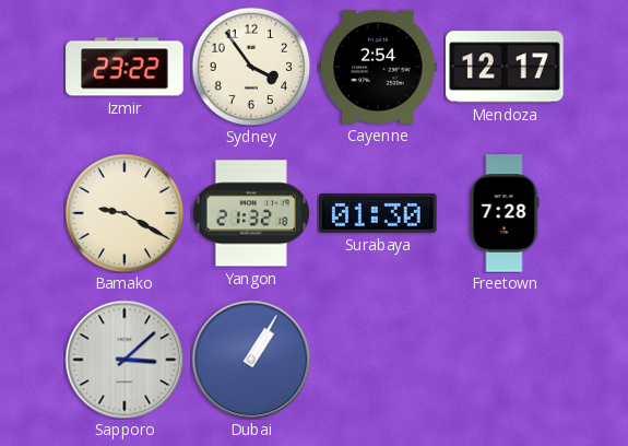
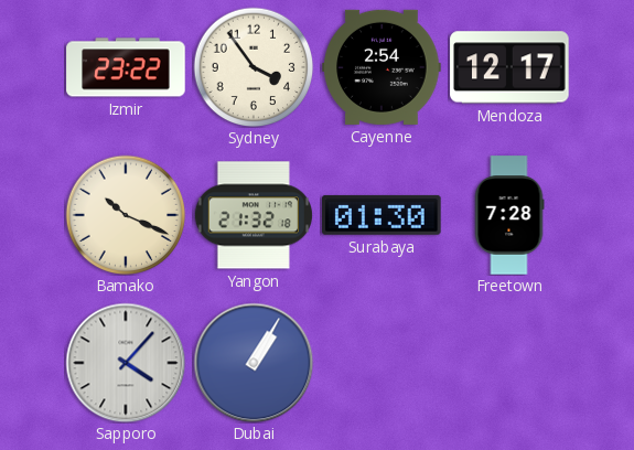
Bamako: 9:20 -> 10:19
Sapporo: 3:08 -> 4:07
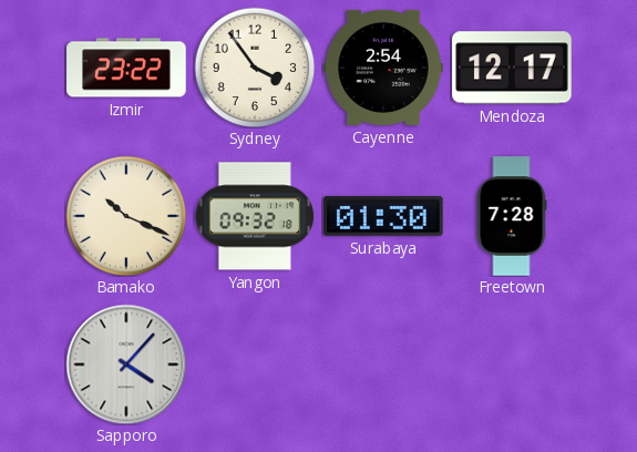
Yangon: 21:32 -> 09:32
Dubai: 1:05 -> none
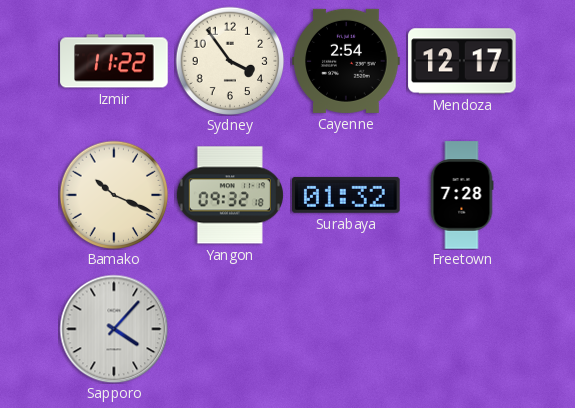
Izmir: 23:22 -> 11:22
Surabaya: 01:30 -> 01:32
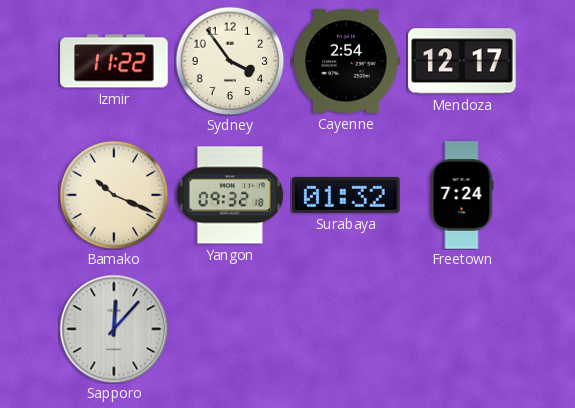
Freetown: 7:28 -> 7:24
Sapporo: 4:07 -> 12:07
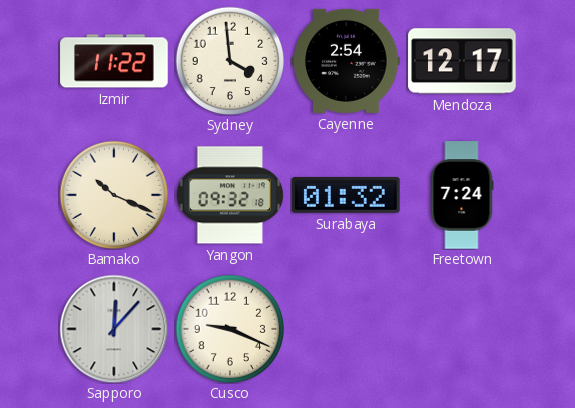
Sydney: 3:54 -> 3:59
Cusco: none -> 9:19
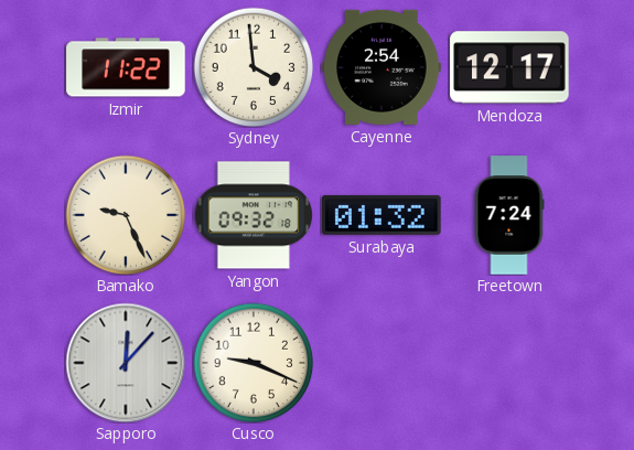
Bamako: 10:19 -> 9:26
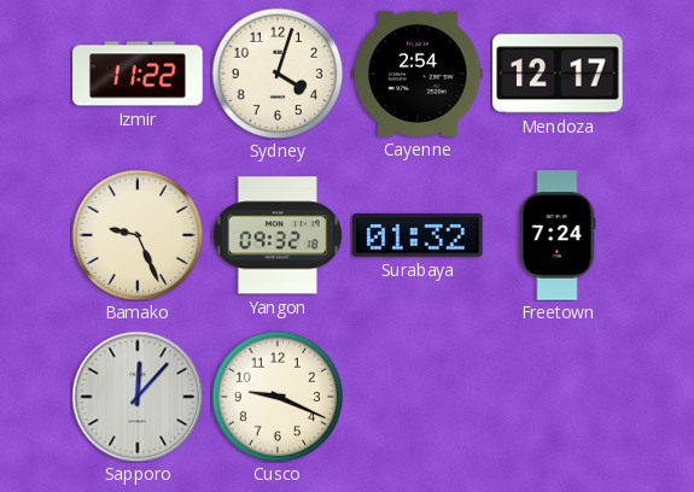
Sydney: 3:59 -> 4:03
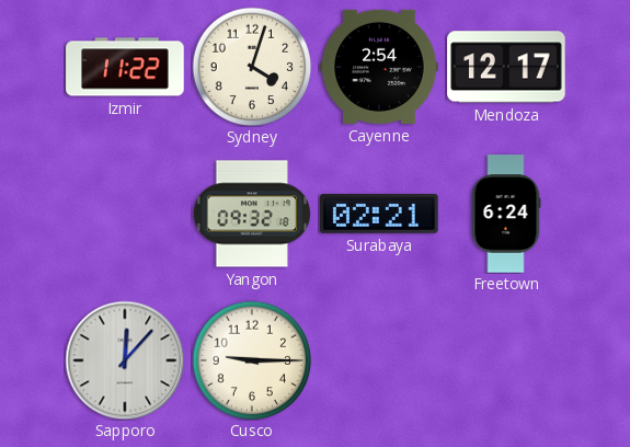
Bamako: 9:26 -> none
Surabaya: 01:32 -> 02:21
Freetown: 7:24 -> 6:24
Cusco: 9:19 -> 9:15
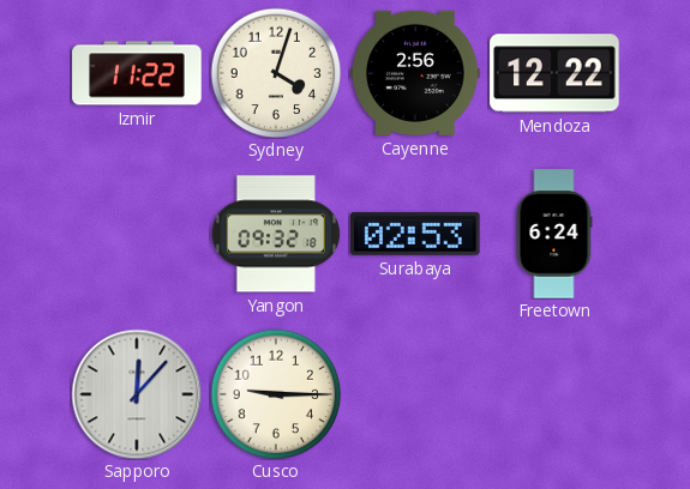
Cayenne: 2:54 -> 2:56
Mendoza: 12:17 -> 12:22
Surabaya: 02:21 -> 02:53
